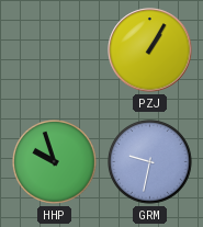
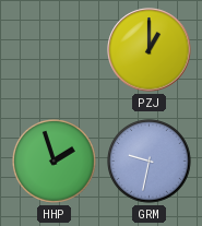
PZJ: 1:05 -> 1:00
HHP: 9:57 -> 1:57
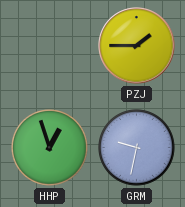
PZJ: 1:00 -> 1:45
HHP: 1:57 -> 12:57
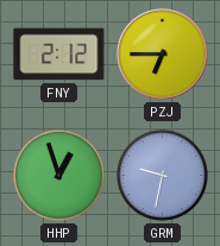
FNY: none -> 2:12
PZJ: 1:45 -> 6:45
